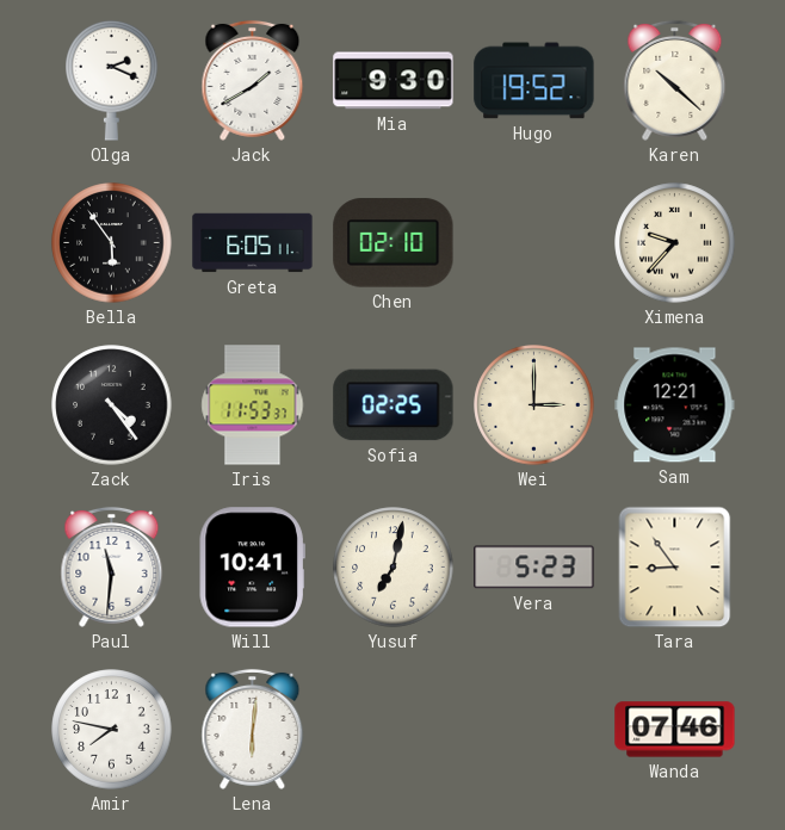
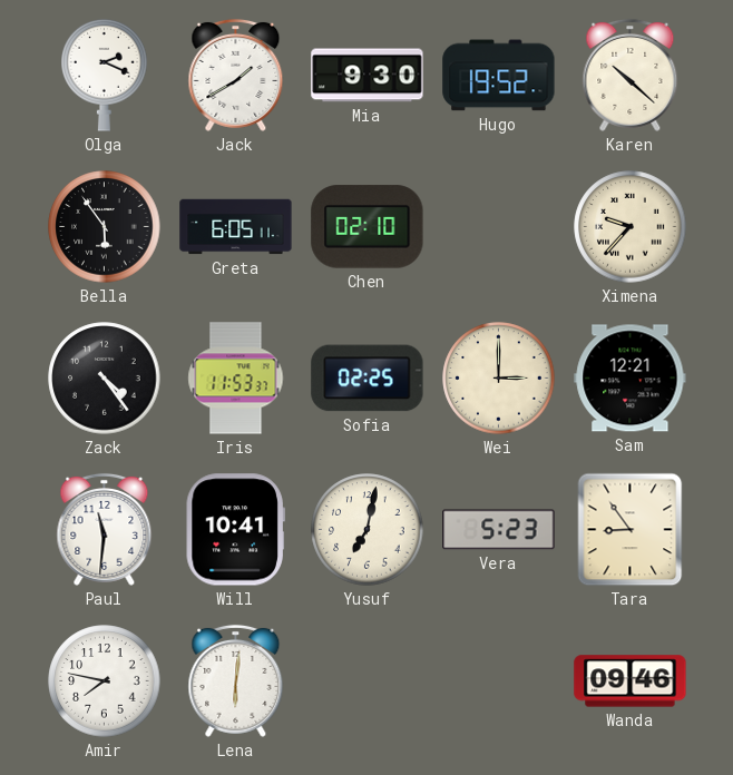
Wanda: 07:46 -> 09:46
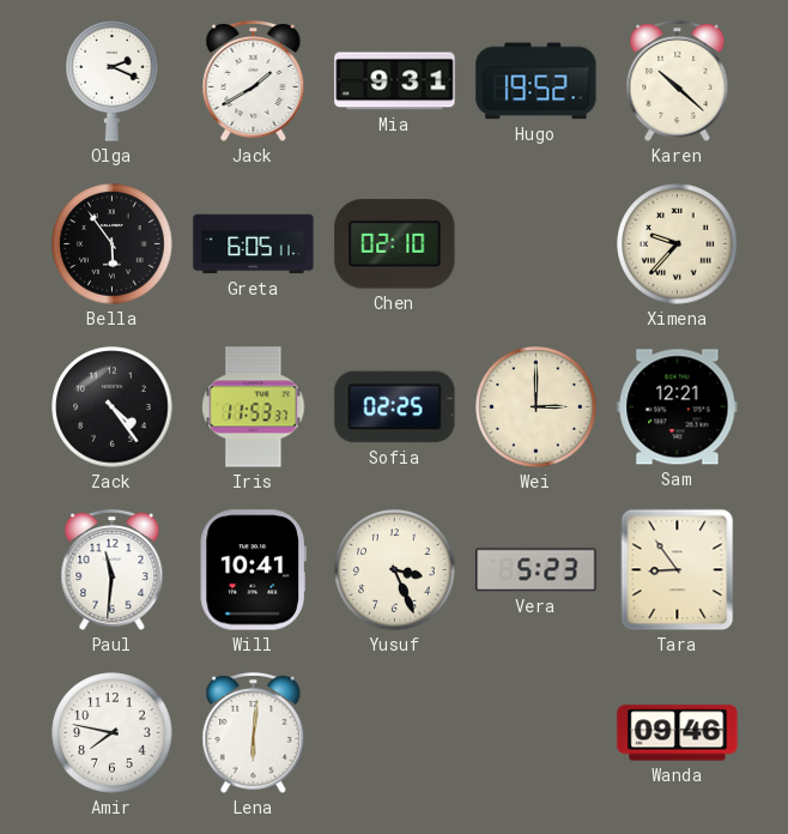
Mia: 9:30 -> 9:31
Yusuf: 7:02 -> 3:26
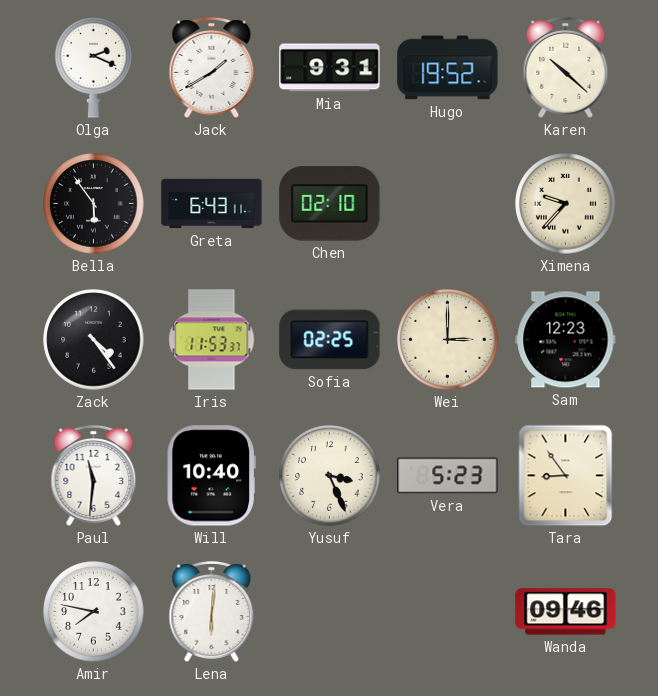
Greta: 6:05 -> 6:43
Sam: 12:21 -> 12:23
Will: 10:41 -> 10:40
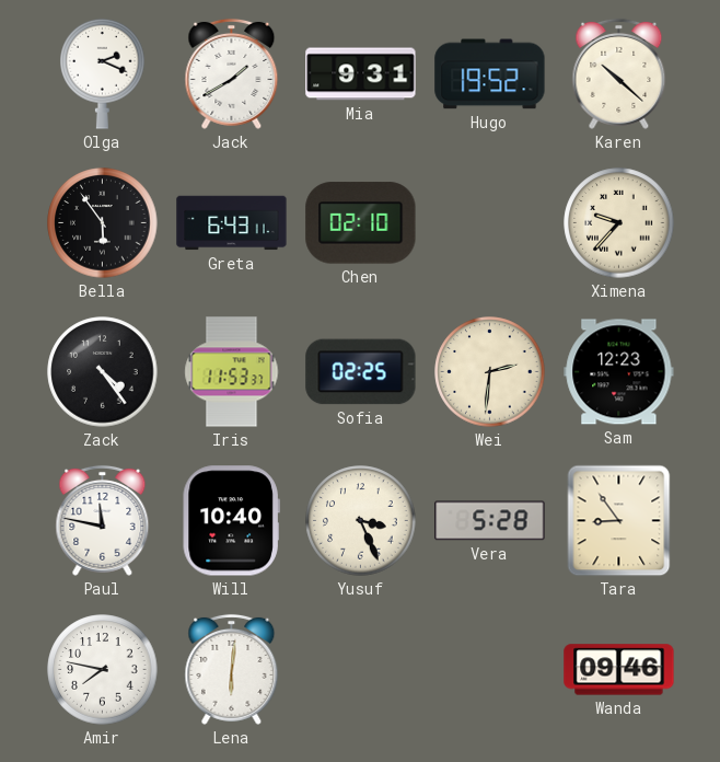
Wei: 3:00 -> 2:31
Paul: 11:31 -> 11:47
Vera: 5:23 -> 5:28
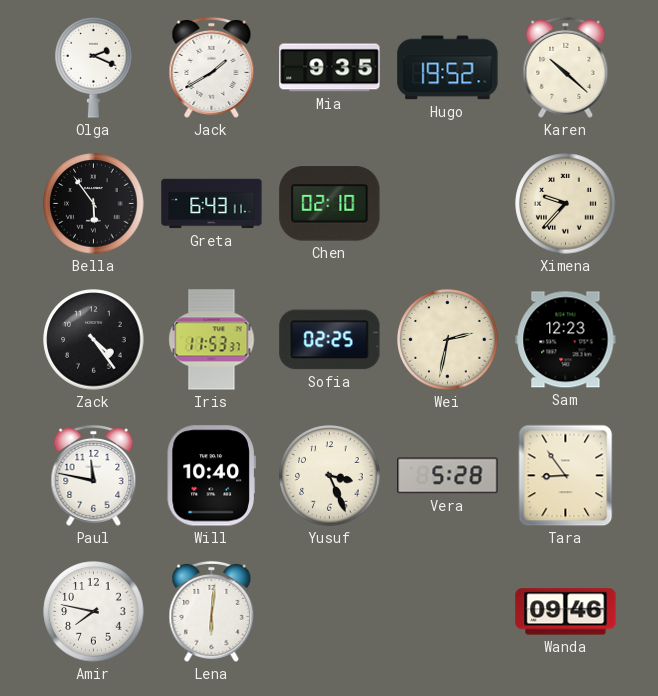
Mia: 9:31 -> 9:35
Wei: 2:31 -> 2:32
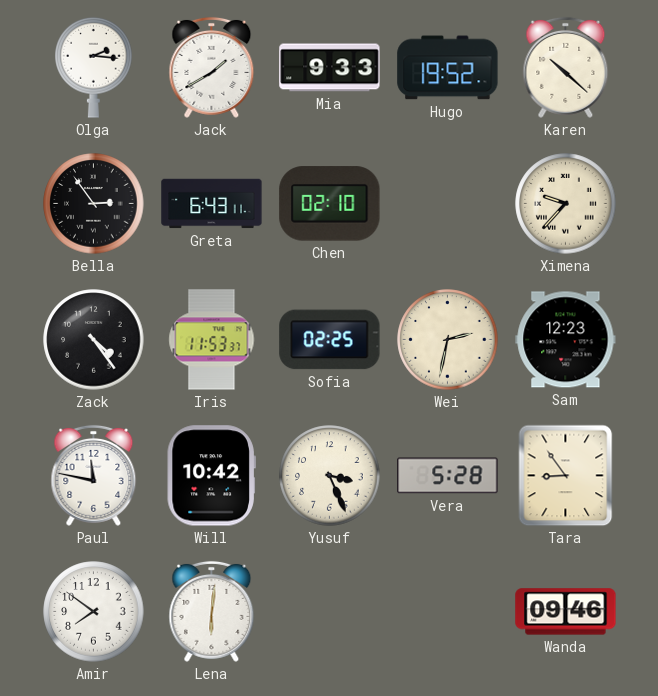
Olga: 2:19 -> 2:16
Mia: 9:35 -> 9:33
Bella: 5:54 -> 2:54
Will: 10:40 -> 10:42
Amir: 7:47 -> 7:51
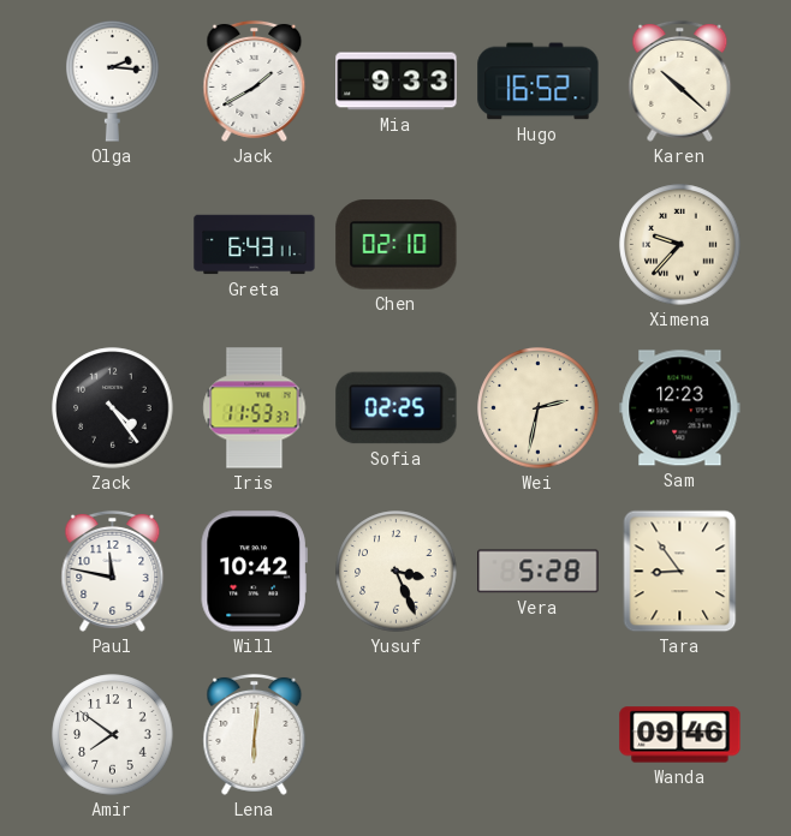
Hugo: 19:52 -> 16:52
Bella: 2:54 -> none
